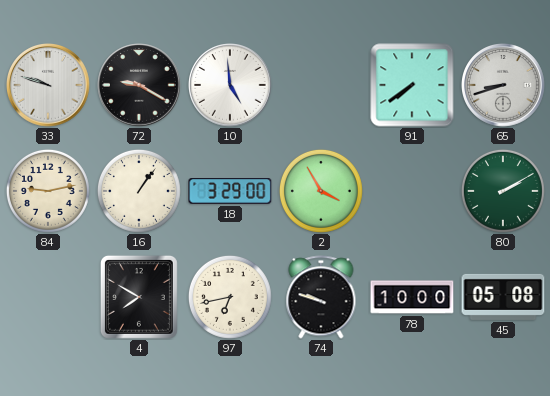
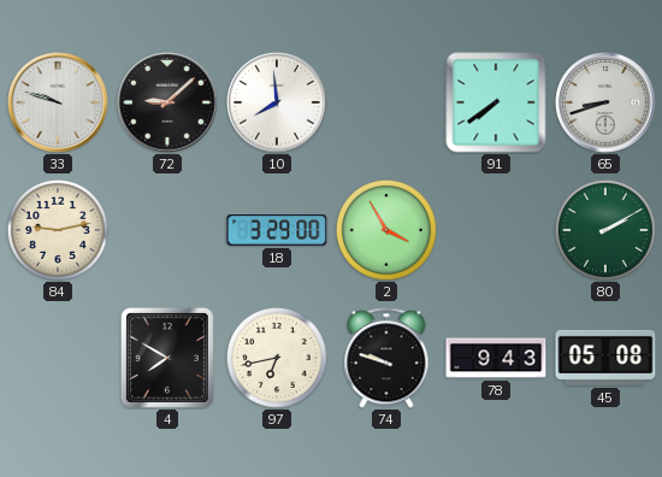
72: 9:20 -> 9:08
10: 4:59 -> 7:59
16: 1:06 -> none
78: 10:00 -> 9:43
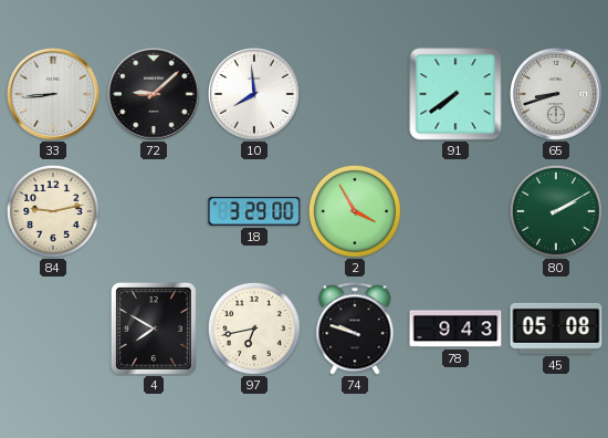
33: 9:48 -> 8:44
